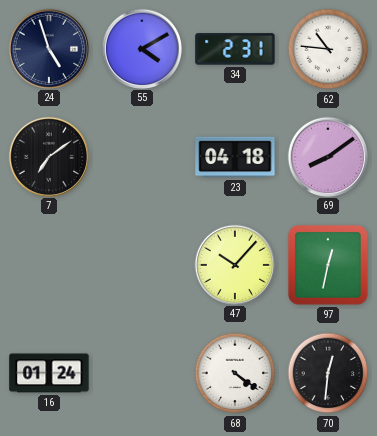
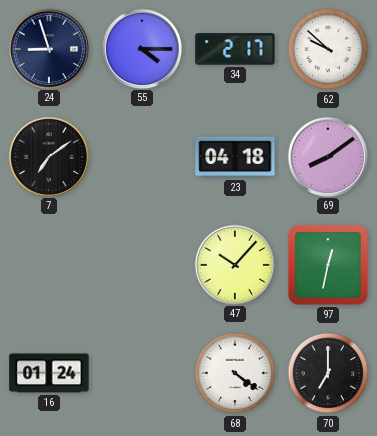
24: 4:57 -> 8:57
55: 4:10 -> 4:15
34: 2:31 -> 2:17
62: 10:46 -> 9:52
70: 12:31 -> 7:00
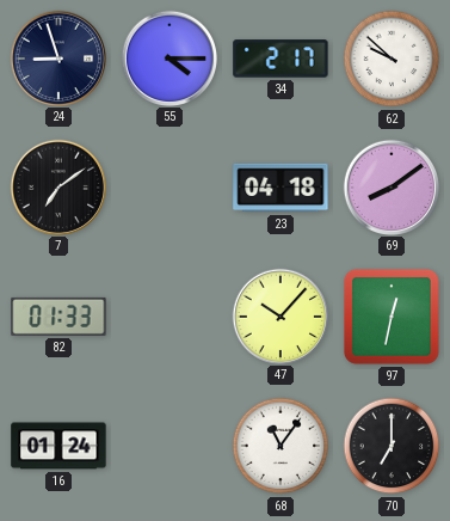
82: none -> 01:33
68: 4:21 -> 11:06
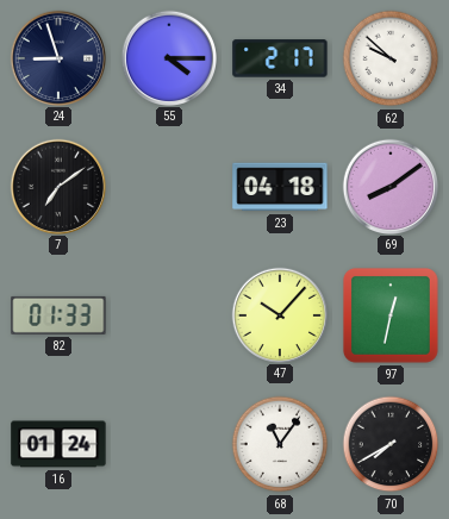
70: 7:00 -> 7:40
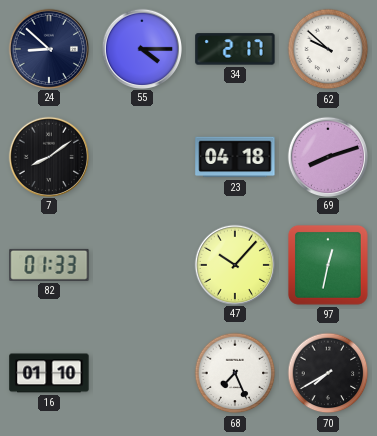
24: 8:57 -> 8:52
7: 7:09 -> 8:09
69: 8:09 -> 8:12
16: 01:24 -> 01:10
68: 11:06 -> 7:26
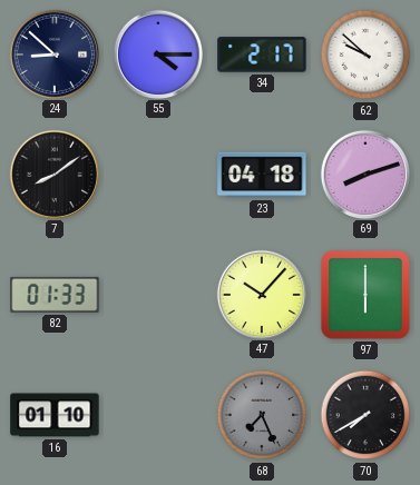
97: 12:32 -> 6:00
68 dial: white -> grey
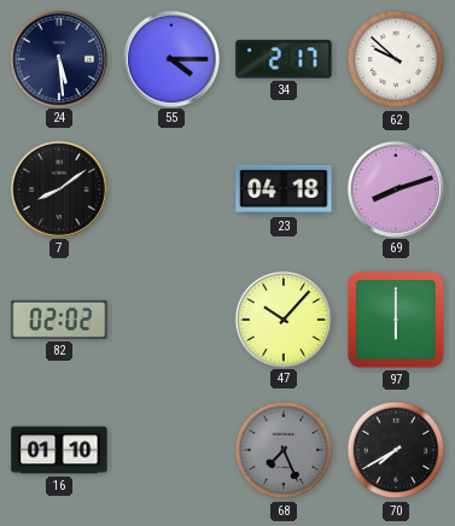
24: 8:52 -> 5:29
82: 01:33 -> 02:02
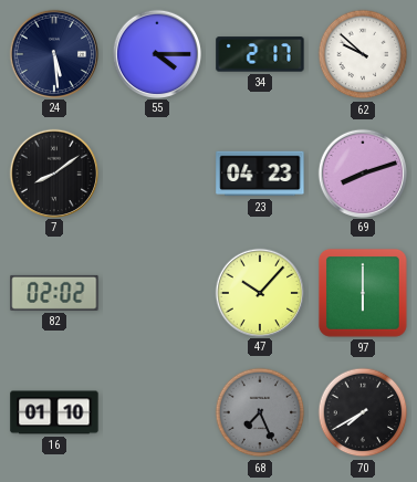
23: 04:18 -> 04:23
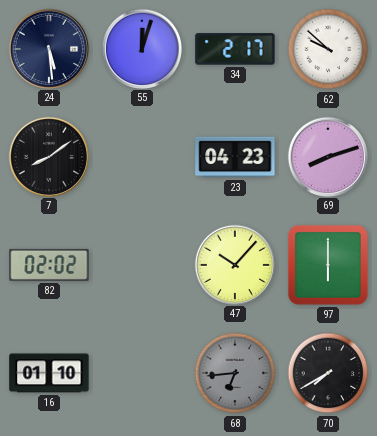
55: 4:15 -> 12:03
68: 7:26 -> 6:44
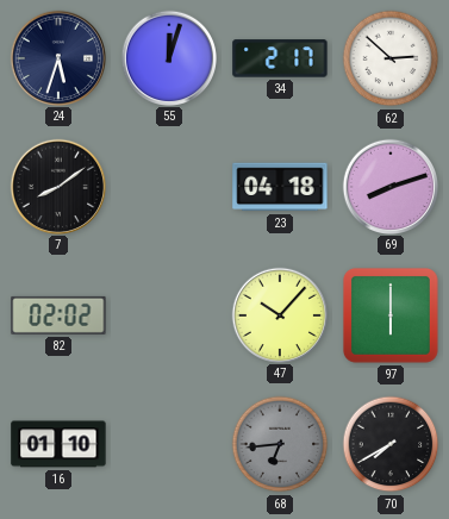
24: 5:29 -> 5:33
62: 9:52 -> 2:52
23: 04:23 -> 04:18
